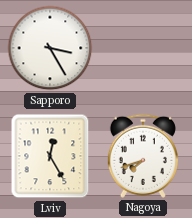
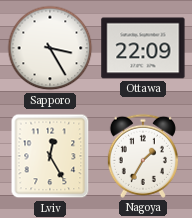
Ottawa: none -> 22:09
Nagoya: 7:42 -> 1:35
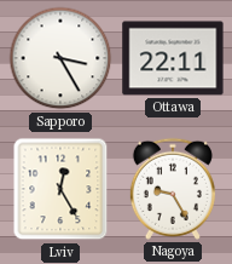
Ottawa: 22:09 -> 22:11
Nagoya: 1:35 -> 9:25
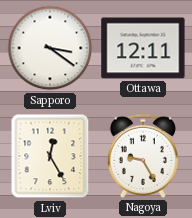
Sapporo: 3:25 -> 3:21
Ottawa: 22:11 -> 12:11
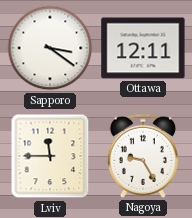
Lviv: 12:25 -> 11:45
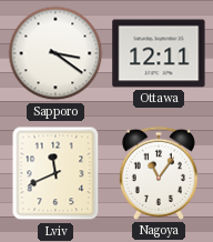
Lviv: 11:45 -> 11:41
Nagoya: 9:25 -> 11:06
